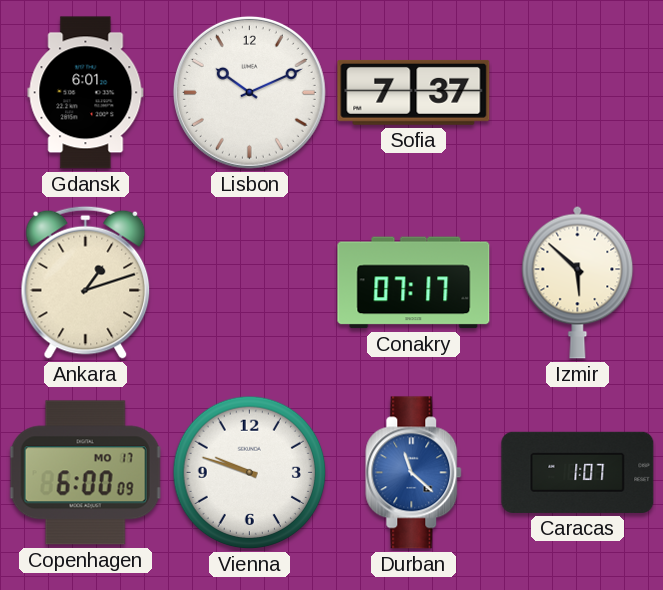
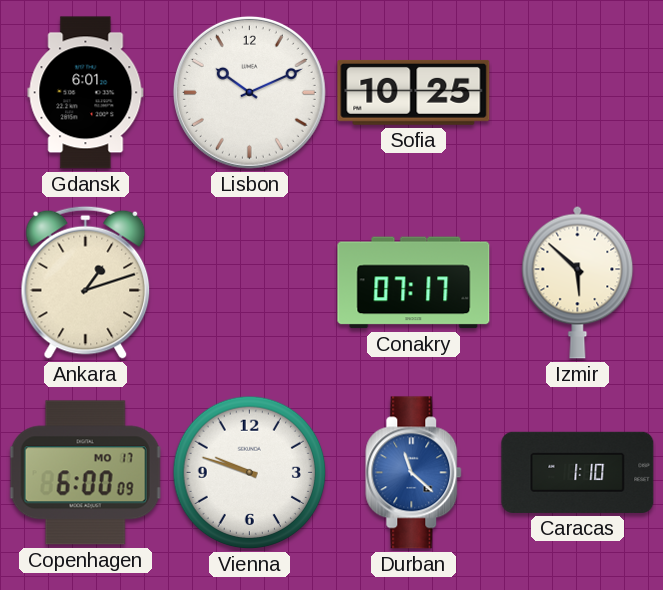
Sofia: 7:37 -> 10:25
Caracas: 1:07 -> 1:10
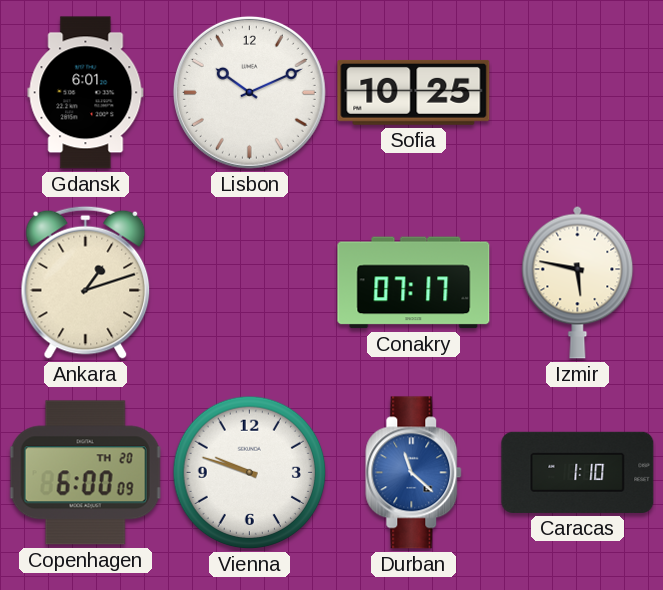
Izmir: 5:52 -> 5:47
Copenhagen date: MO 17 -> TH 20
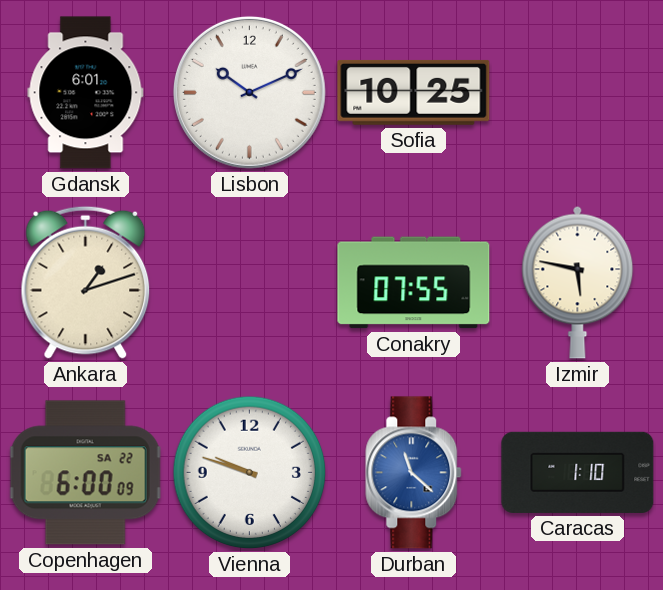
Conakry: 07:17 -> 07:55
Copenhagen date: TH 20 -> SA 22
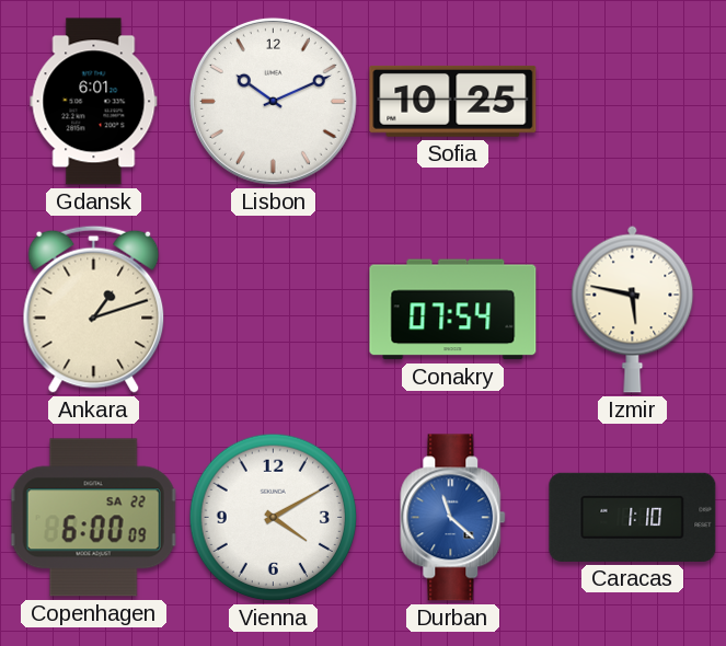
Conakry: 07:55 -> 07:54
Vienna: 9:48 -> 4:10
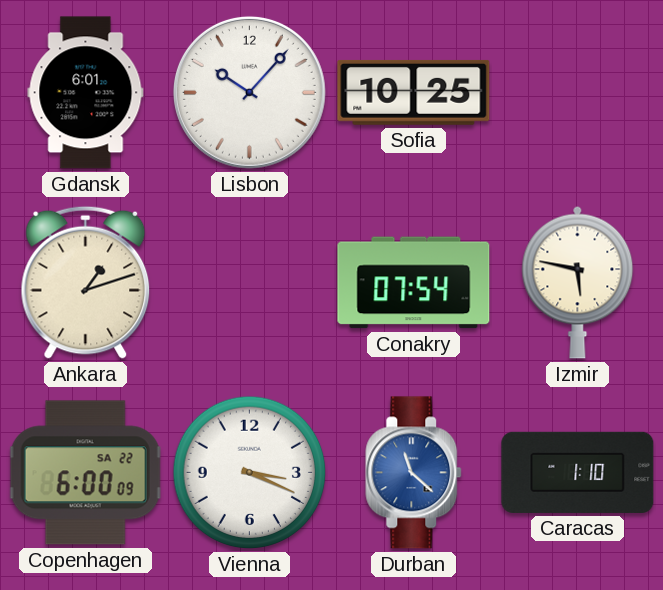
Lisbon: 10:11 -> 10:07
Vienna: 4:10 -> 3:19
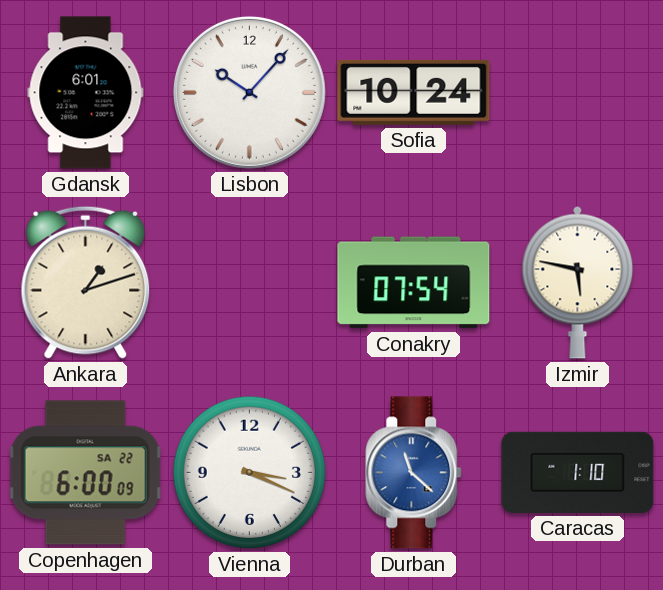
Sofia: 10:25 -> 10:24
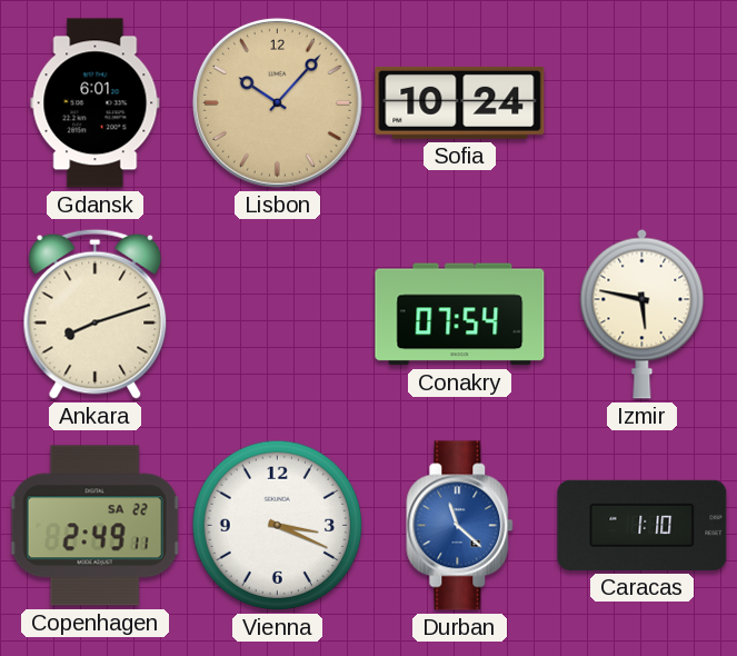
Lisbon dial: white -> champagne
Ankara: 1:12 -> 8:12
Copenhagen: 6:00 -> 2:49
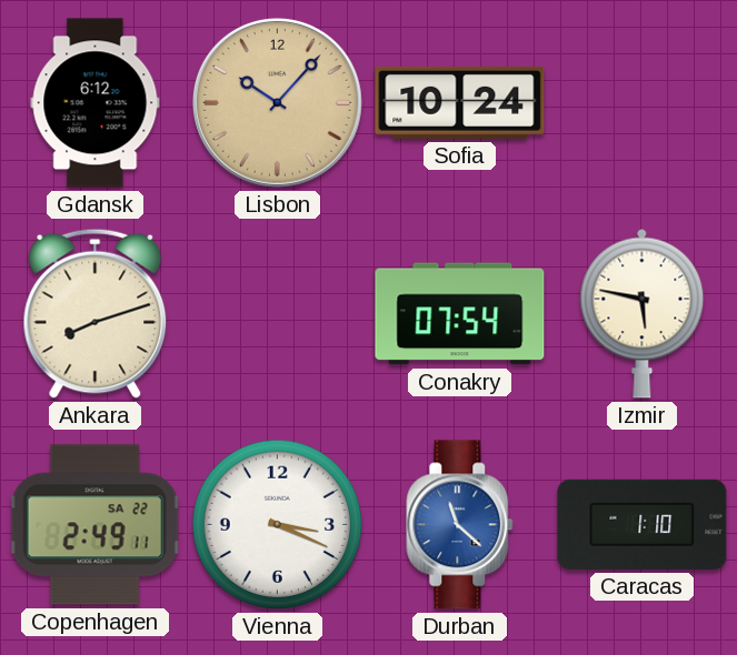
Gdansk: 6:01 -> 6:12
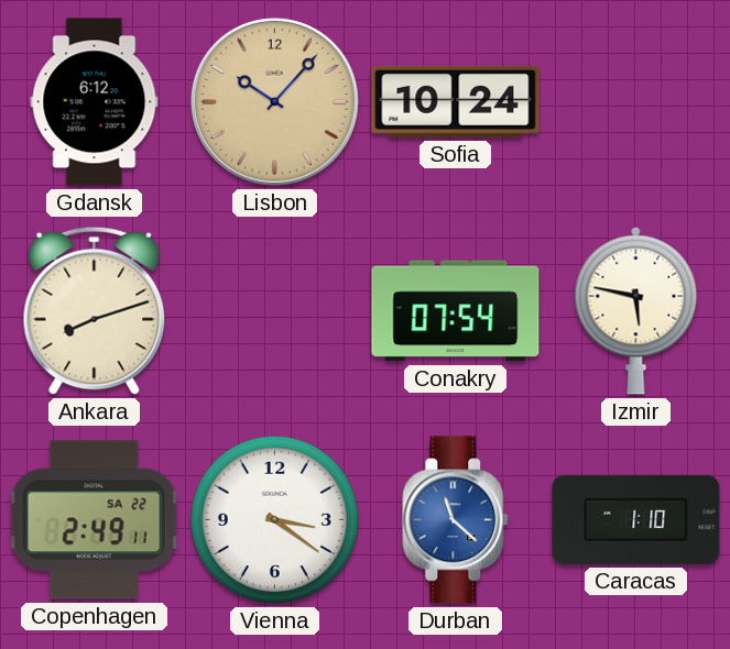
Vienna: 3:19 -> 3:21
